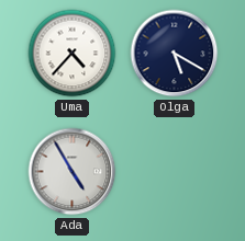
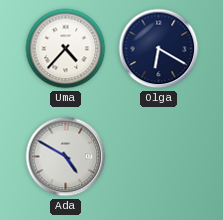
Olga: 5:20 -> 6:20
Ada: 4:55 -> 4:50
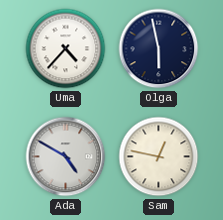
Olga: 6:20 -> 5:58
Sam: none -> 12:47
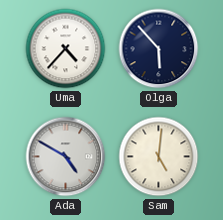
Olga: 5:58 -> 5:53
Sam: 12:47 -> 5:01
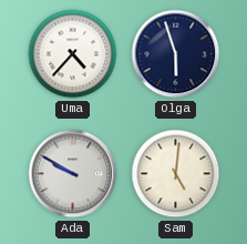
Olga: 5:53 -> 5:57
Ada: 4:50 -> 9:50
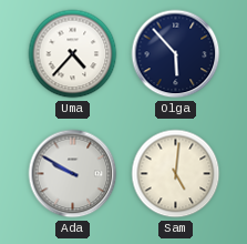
Olga: 5:57 -> 5:53
